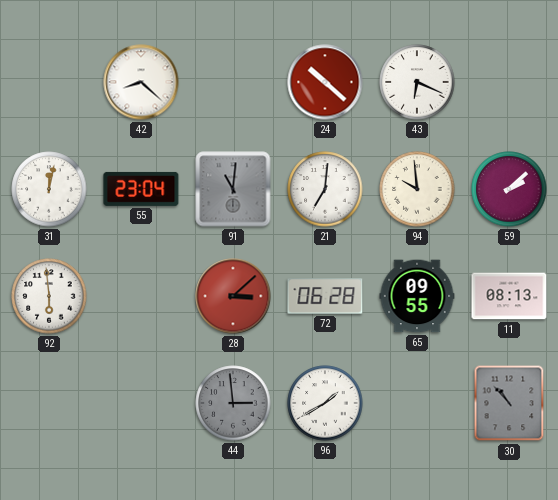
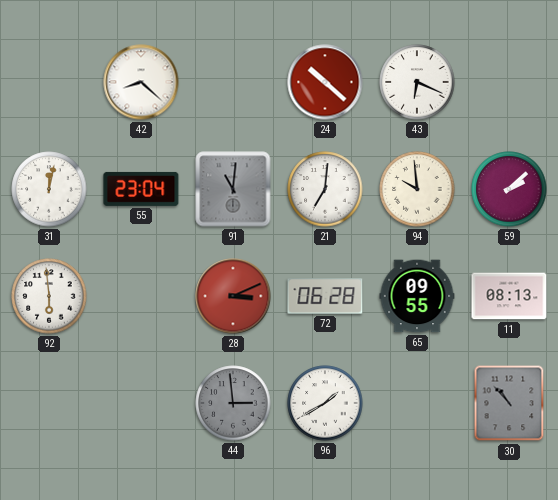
28: 3:08 -> 3:11
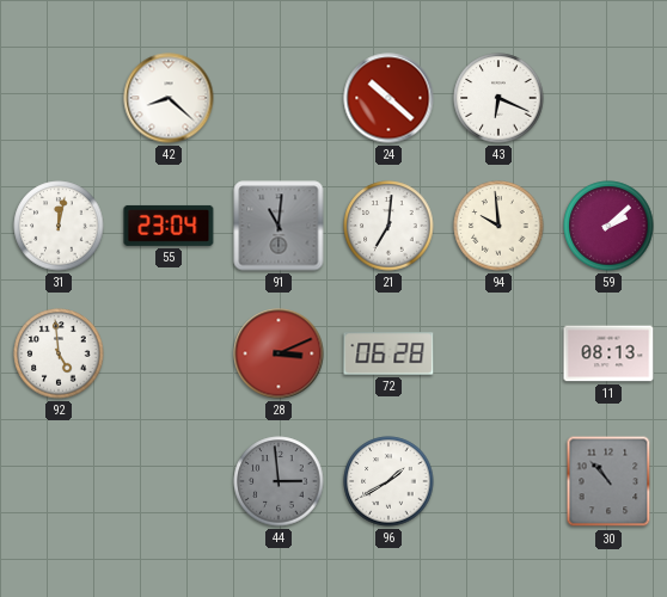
92: 5:59 -> 4:59
65: 09:55 -> none
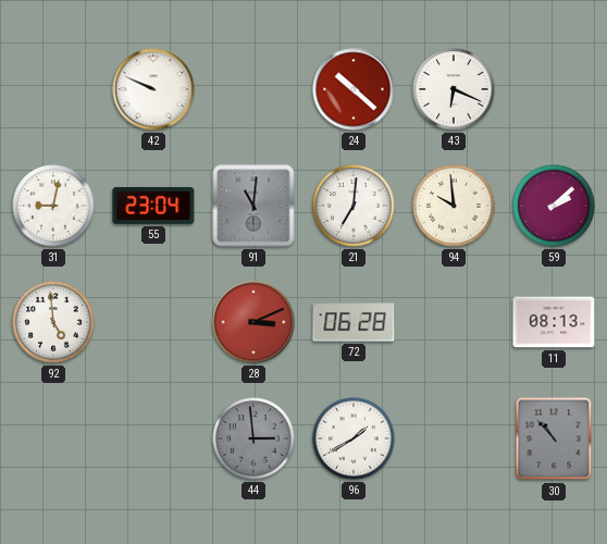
42: 8:22 -> 9:49
31: 12:02 -> 9:02
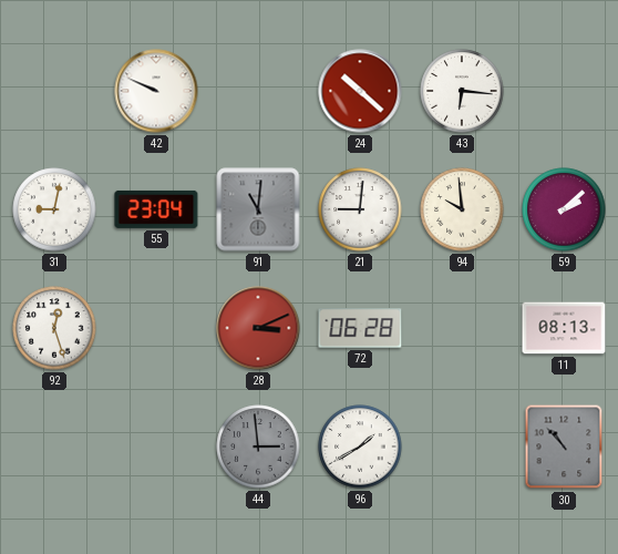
43: 6:19 -> 6:16
21: 7:01 -> 9:01
92: 4:59 -> 12:27
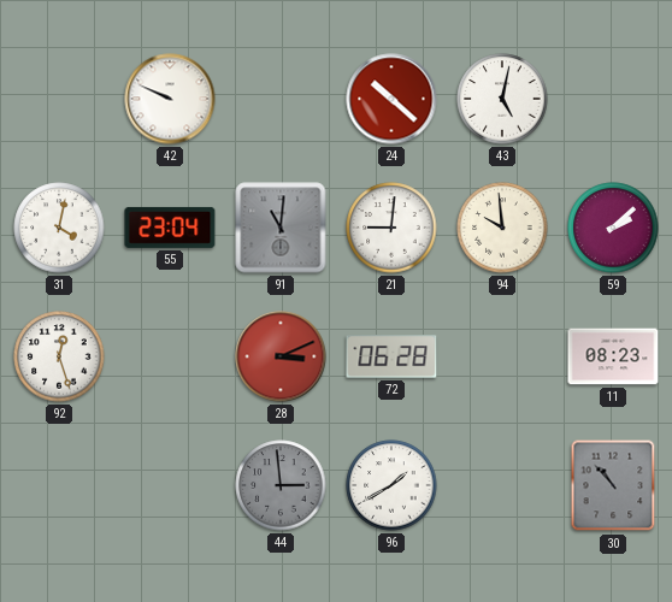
43: 6:16 -> 5:02
31: 9:02 -> 4:02
11: 08:13 -> 08:23
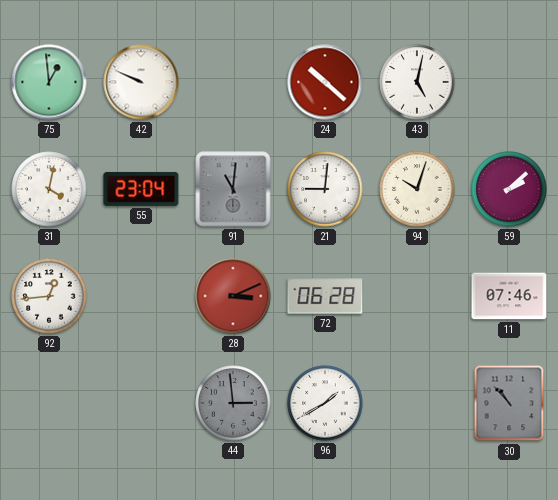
75: none -> 12:59
94: 9:59 -> 10:03
92: 12:27 -> 12:44
11: 08:23 -> 07:46
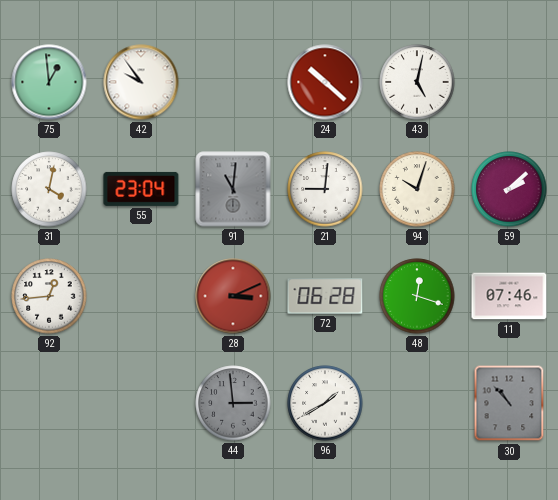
42: 9:49 -> 9:54
48: none -> 12:18
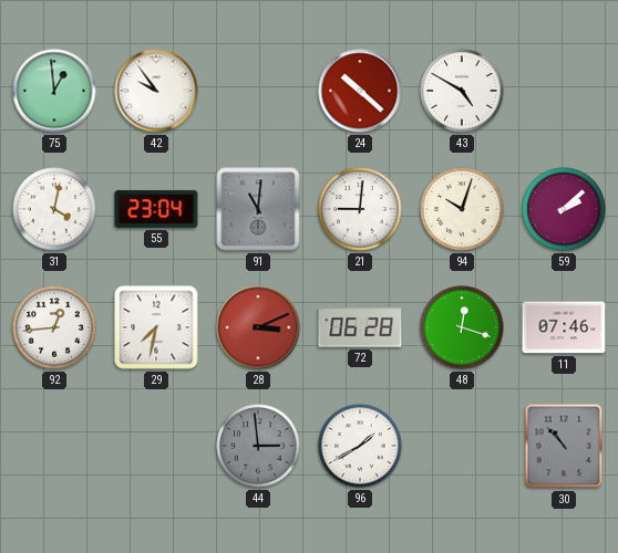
43: 5:02 -> 4:50
29: none -> 7:32
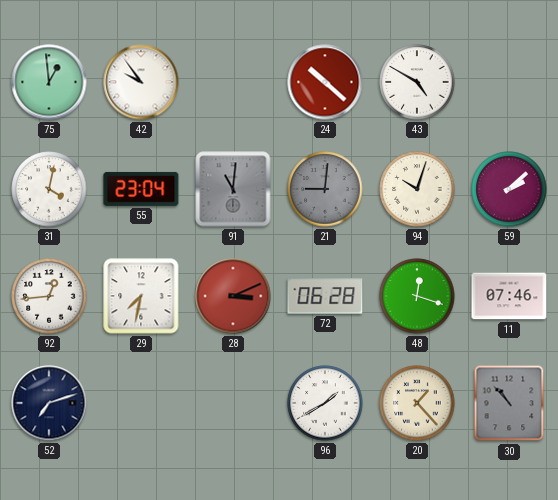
21 dial: white -> grey
52: none -> 7:12
44: 2:59 -> none
20: none -> 1:23
